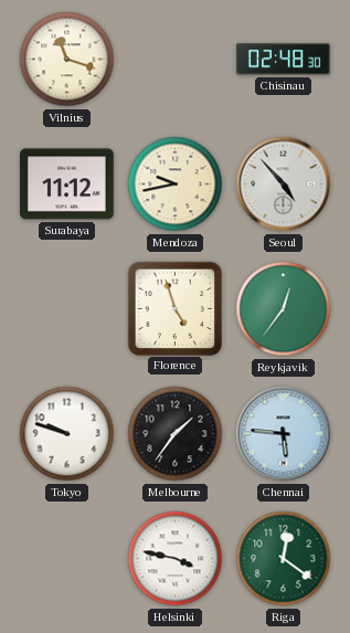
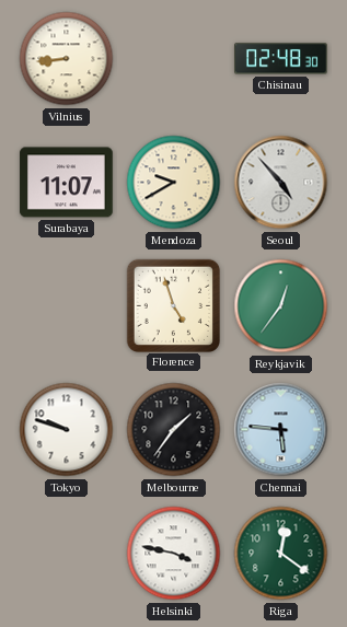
Vilnius: 11:18 -> 8:44
Surabaya: 11:12 -> 11:07
Mendoza: 9:43 -> 9:40
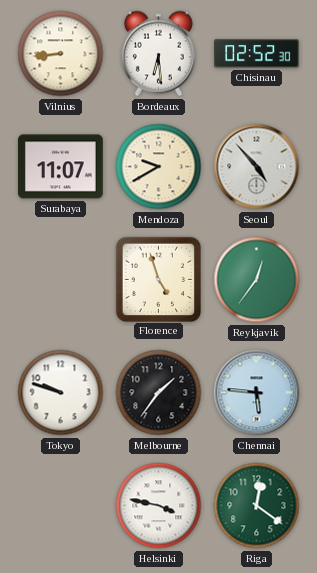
Bordeaux: none -> 6:29
Chisinau: 02:48 -> 02:52
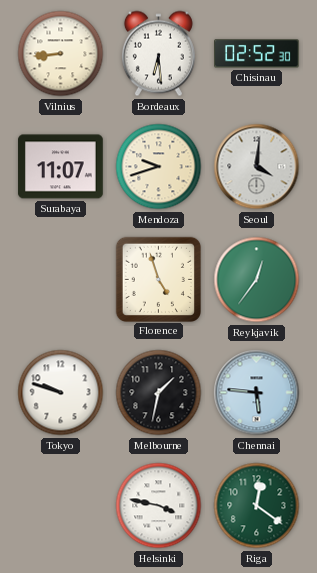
Mendoza: 9:40 -> 9:42
Seoul: 4:53 -> 4:01
Melbourne: 1:36 -> 1:32
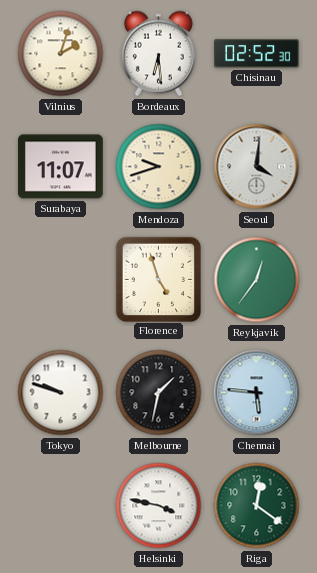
Vilnius: 8:44 -> 2:03
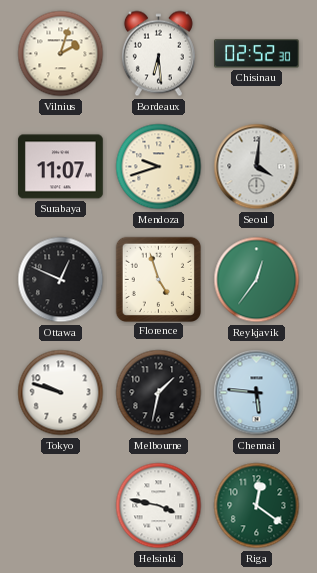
Ottawa: none -> 12:49
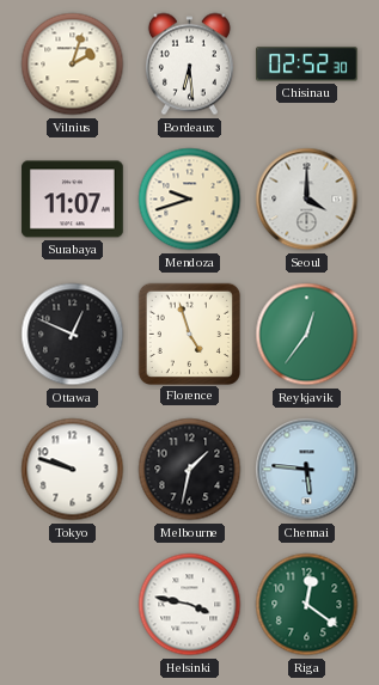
Seoul: 4:01 -> 4:00
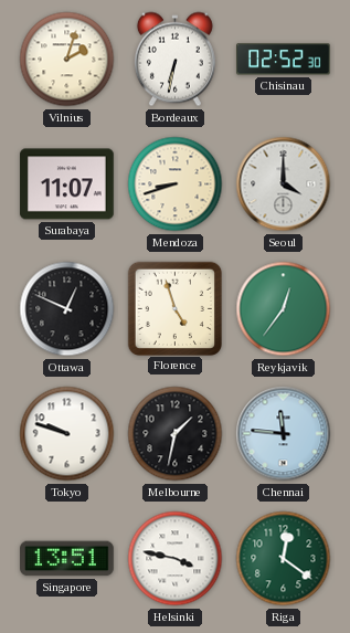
Bordeaux: 6:29 -> 6:32
Mendoza: 9:42 -> 8:42
Chennai: 5:46 -> 11:46
Singapore: none -> 13:51
